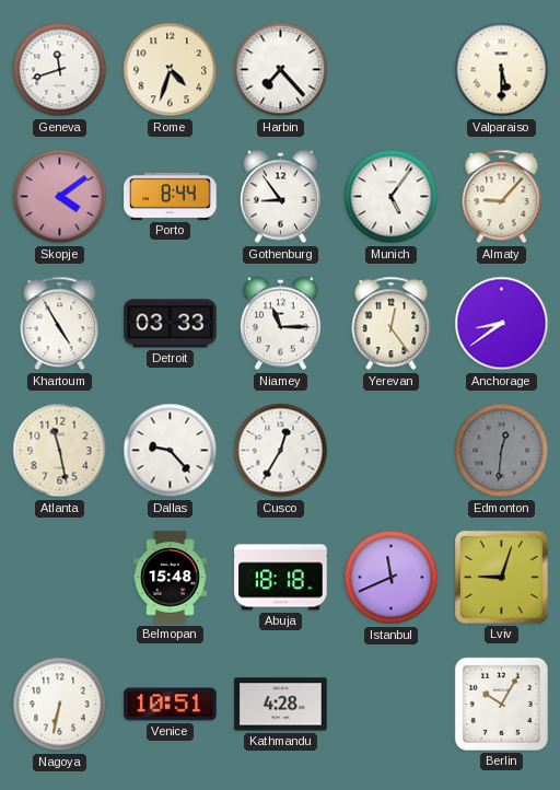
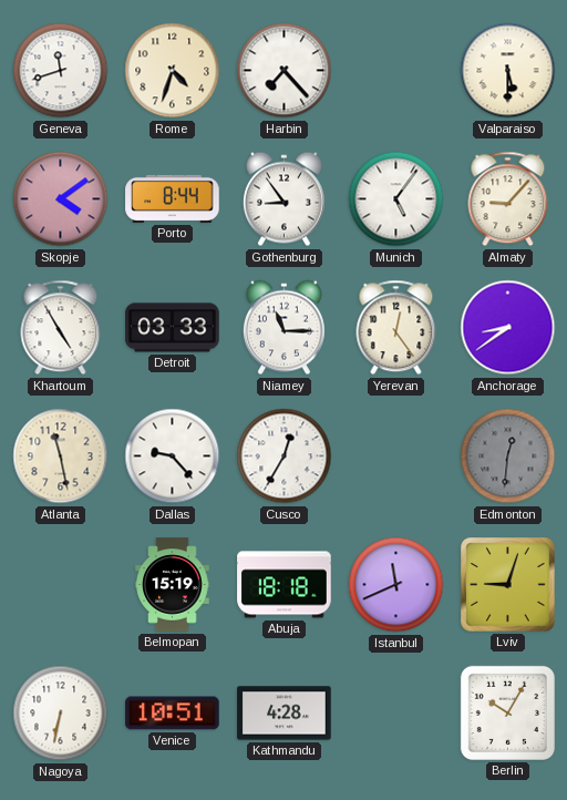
Belmopan: 15:48 -> 15:19
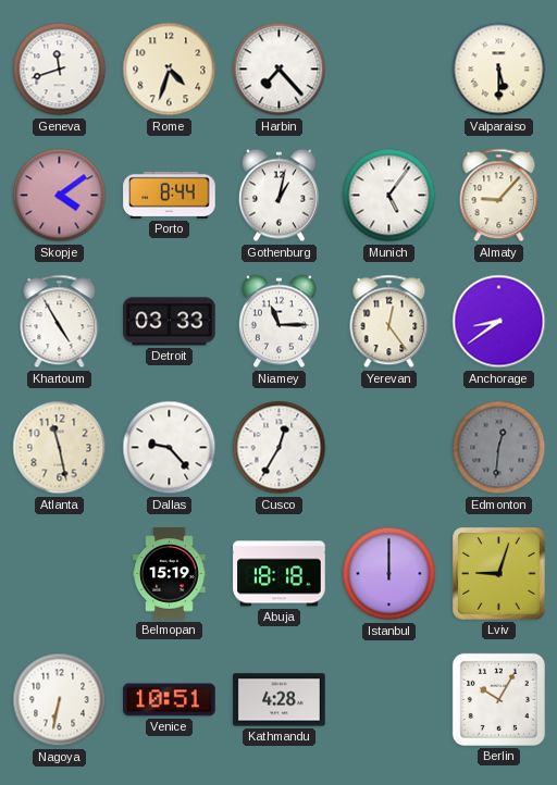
Gothenburg: 8:54 -> 1:02
Istanbul: 11:41 -> 12:00
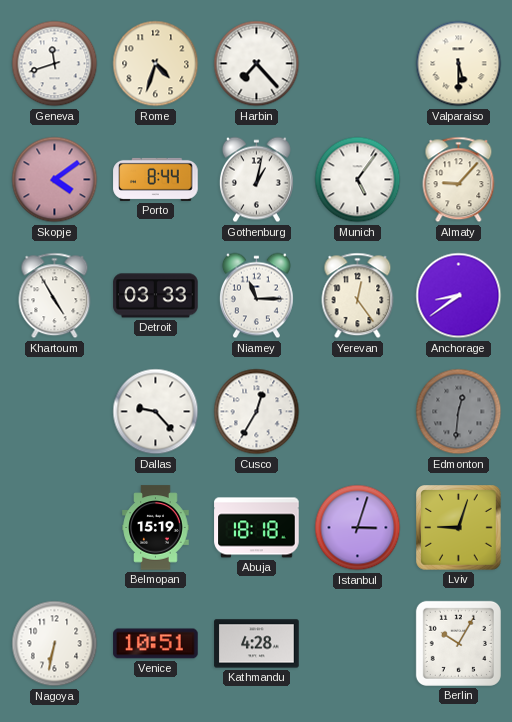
Atlanta: 11:28 -> none
Istanbul: 12:00 -> 3:03
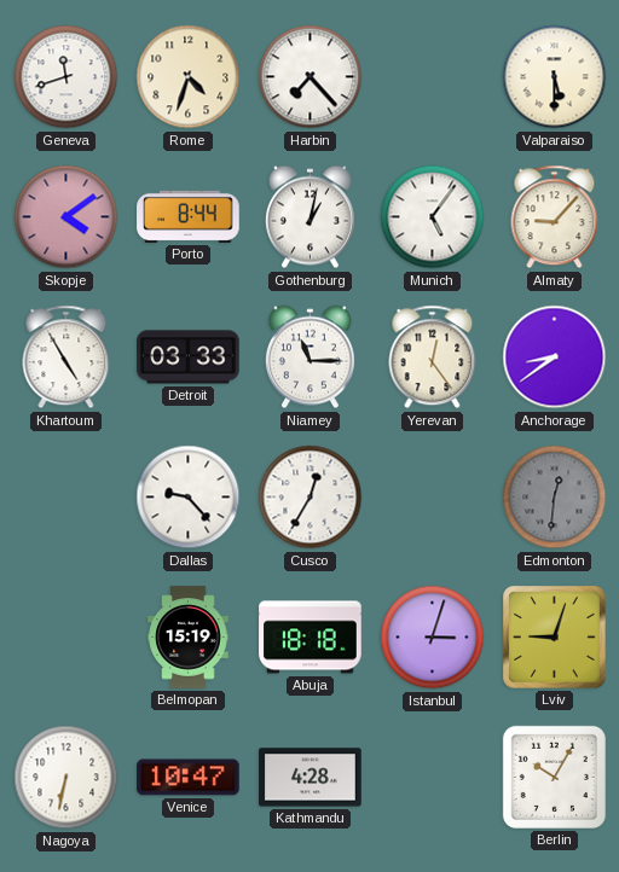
Venice: 10:51 -> 10:47
